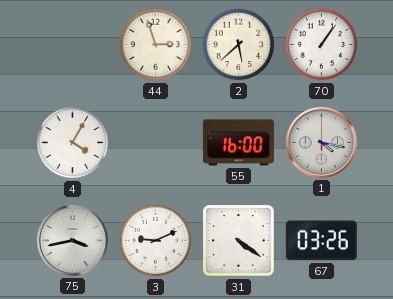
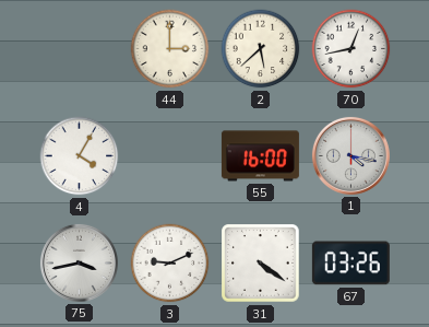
44: 2:57 -> 3:00
70: 1:06 -> 12:43
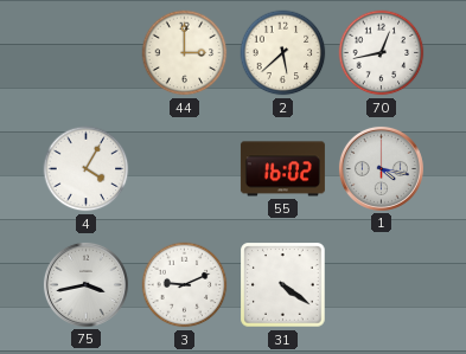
55: 16:00 -> 16:02
67: 03:26 -> none
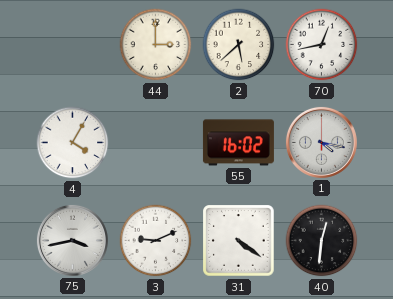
40: none -> 12:31
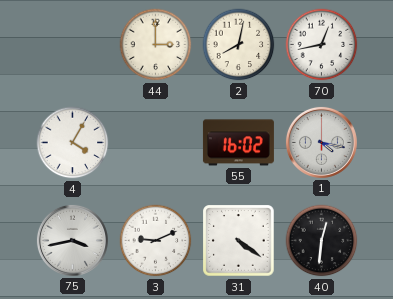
2: 5:38 -> 8:02
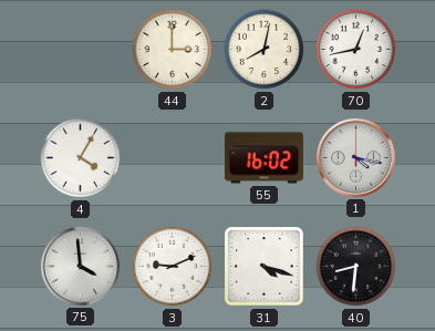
75: 3:43 -> 3:59
31: 4:21 -> 4:18
40: 12:31 -> 8:31
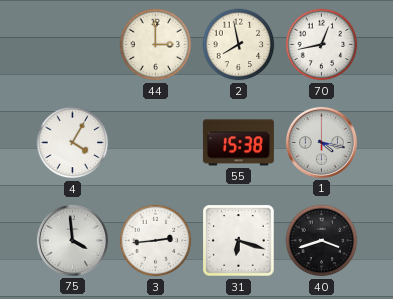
2: 8:02 -> 7:58
55: 16:02 -> 15:38
3: 9:11 -> 2:44
31: 4:18 -> 6:18
40: 8:31 -> 3:42
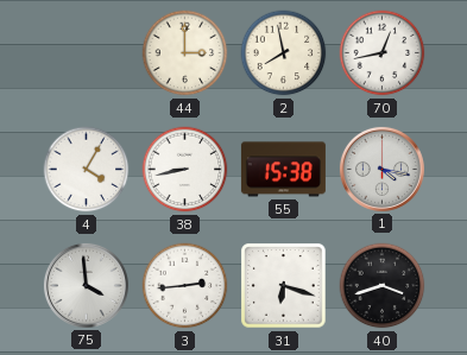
38: none -> 8:43
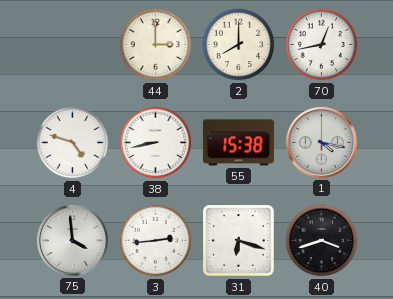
2: 7:58 -> 8:00
4: 4:05 -> 4:48
